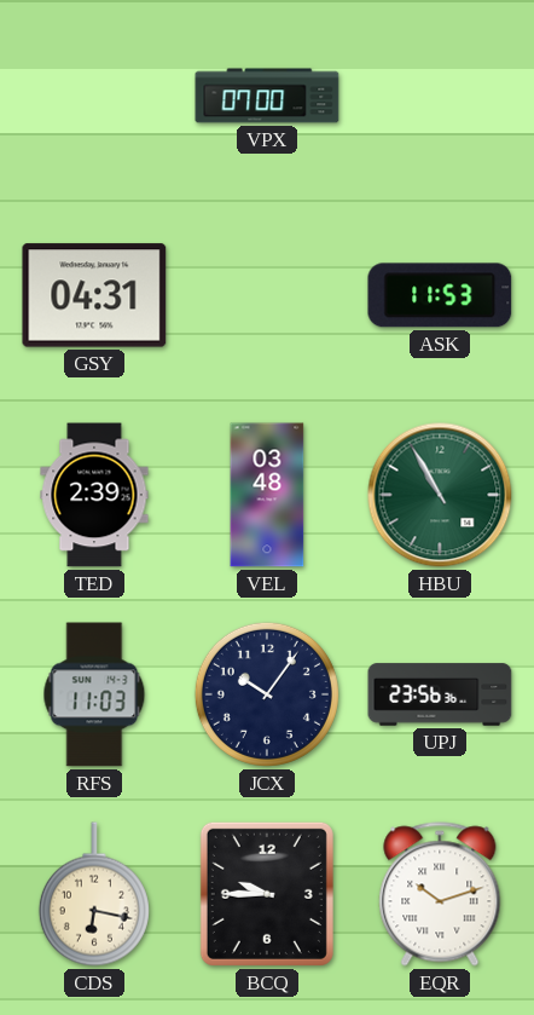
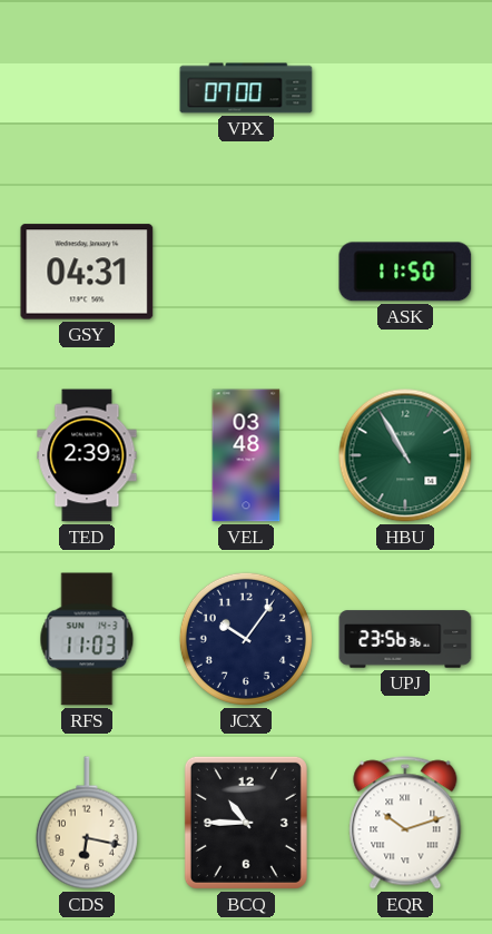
ASK: 11:53 -> 11:50
BCQ: 9:45 -> 10:45
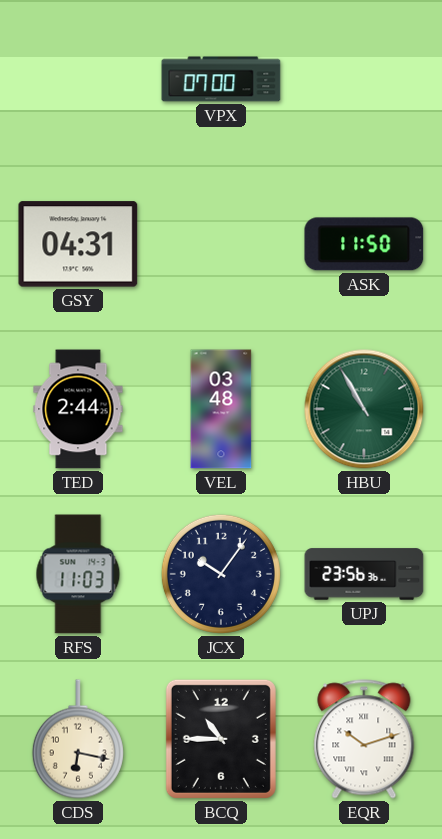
TED: 2:39 -> 2:44
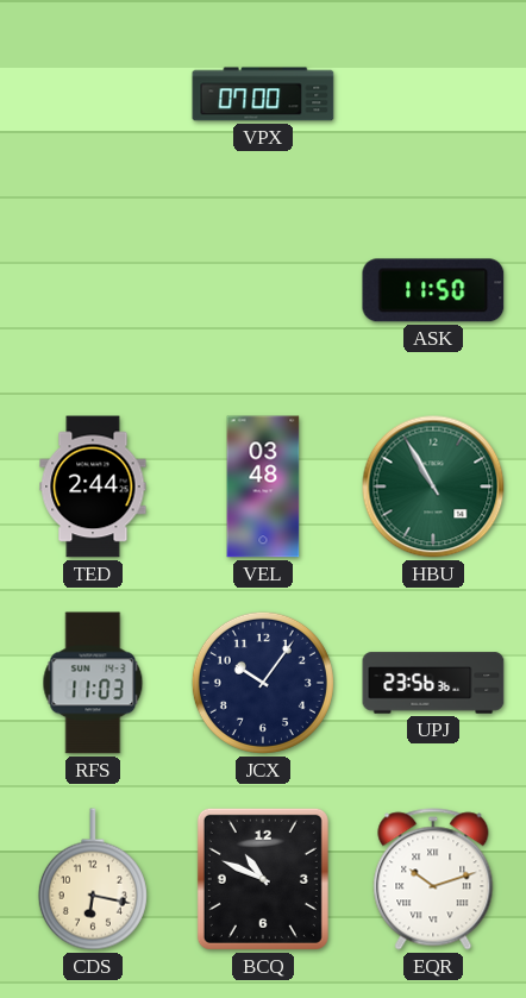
GSY: 04:31 -> none
BCQ: 10:45 -> 10:49
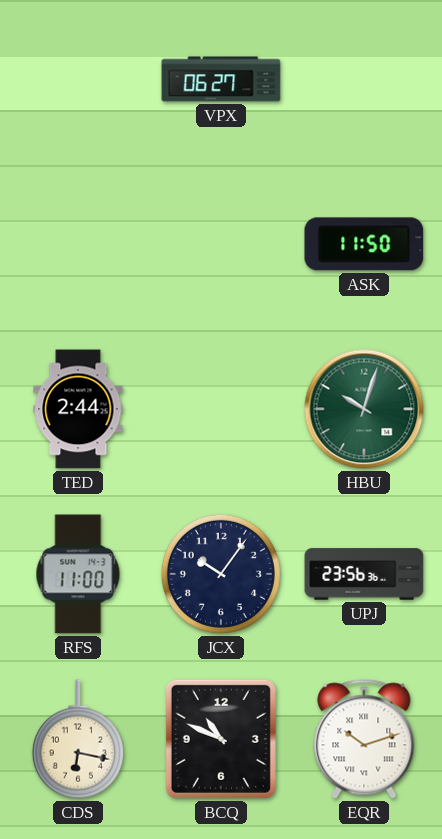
VPX: 07:00 -> 06:27
VEL: 03:48 -> none
HBU: 10:55 -> 10:03
RFS: 11:03 -> 11:00
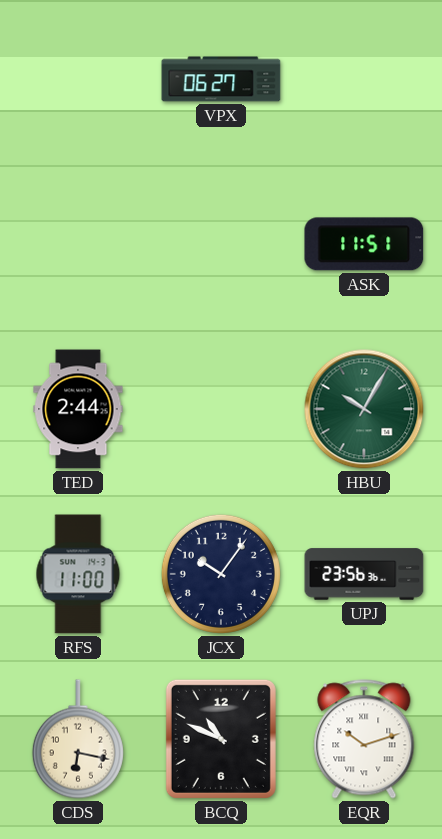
ASK: 11:50 -> 11:51
HBU: 10:03 -> 10:05
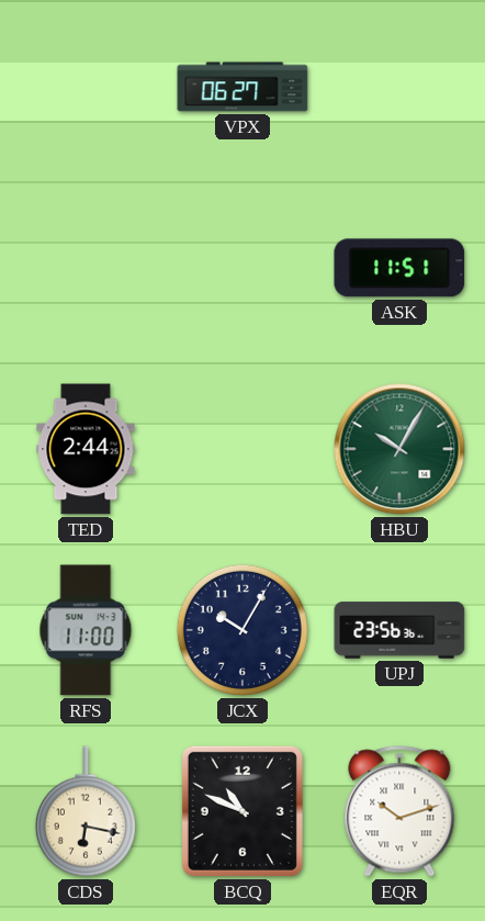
JCX: 10:06 -> 10:05
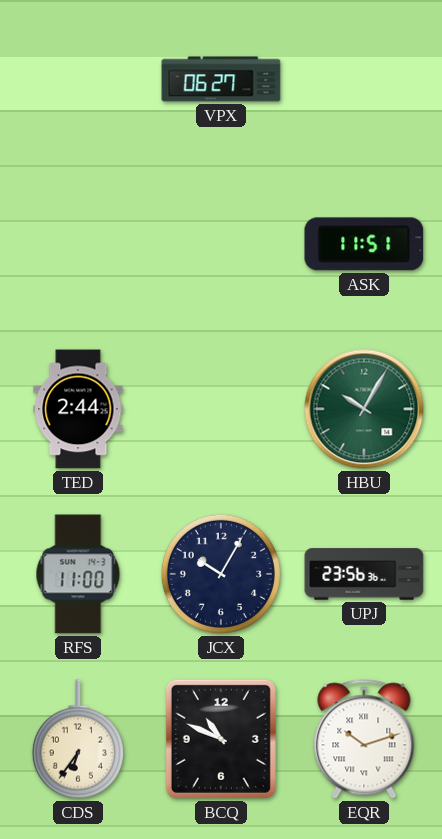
CDS: 6:17 -> 6:36
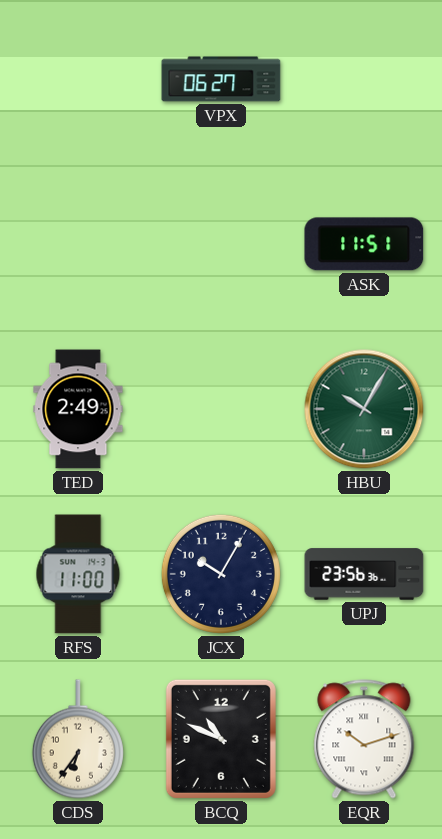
TED: 2:44 -> 2:49
